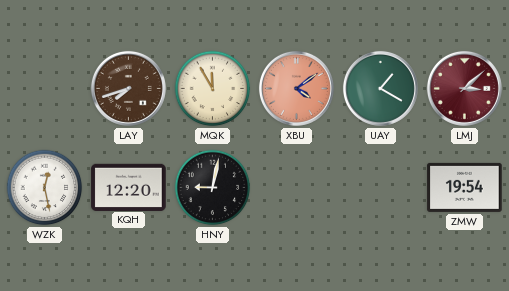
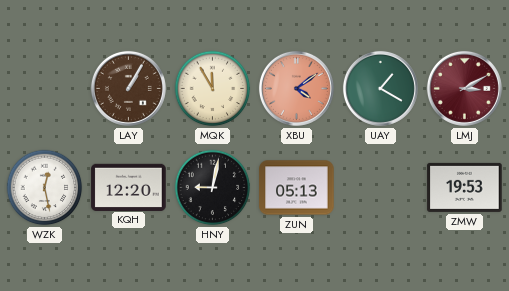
LAY: 7:42 -> 1:05
LMJ: 3:08 -> 3:10
ZUN: none -> 05:13
ZMW: 19:54 -> 19:53
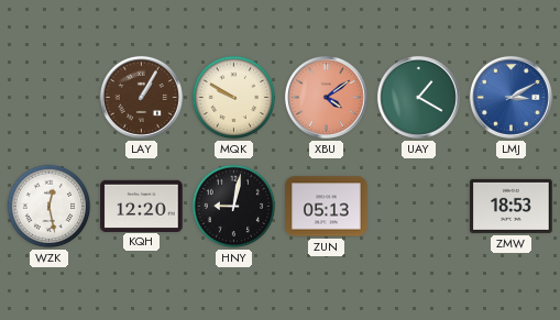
MQK: 11:55 -> 9:50
LMJ dial: burgundy -> blue
ZMW: 19:53 -> 18:53
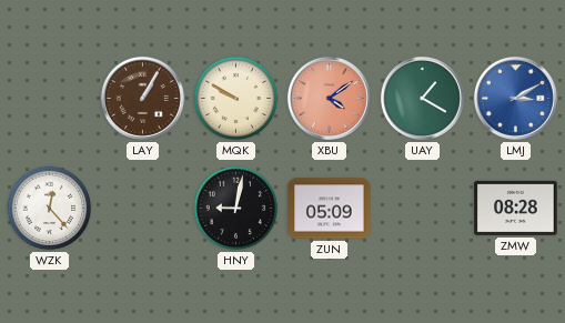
WZK: 12:28 -> 12:23
KQH: 12:20 -> none
ZUN: 05:13 -> 05:09
ZMW: 18:53 -> 08:28
